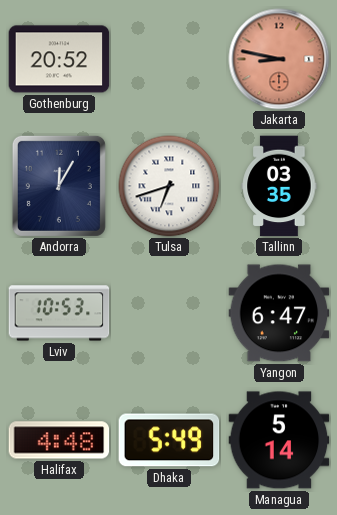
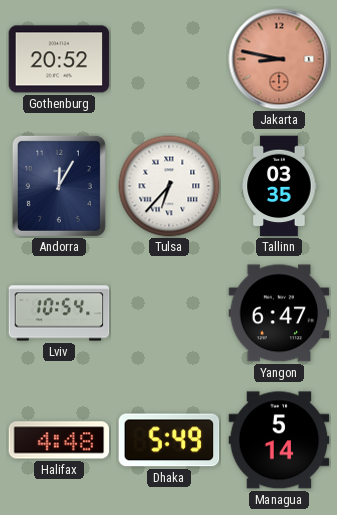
Tulsa: 6:42 -> 6:37
Lviv: 10:53 -> 10:54
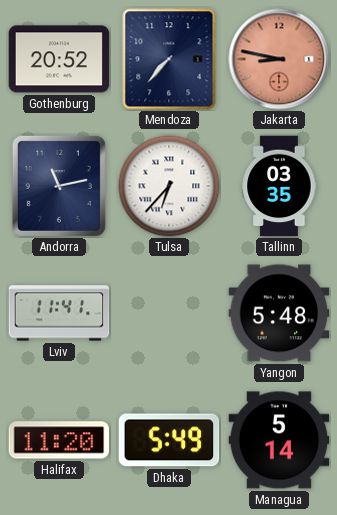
Mendoza: none -> 7:37
Andorra: 12:05 -> 11:13
Lviv: 10:54 -> 11:41
Yangon: 6:47 -> 5:48
Halifax: 4:48 -> 11:20
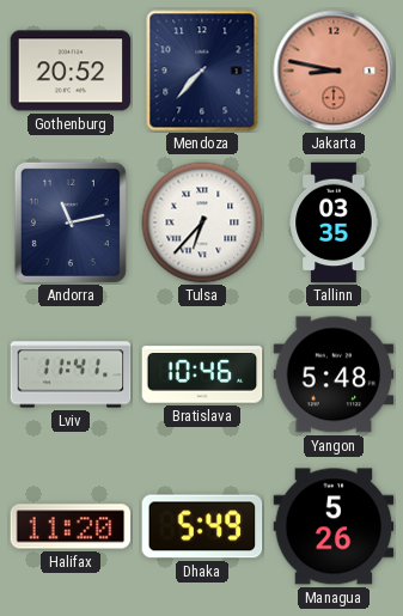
Bratislava: none -> 10:46
Managua: 5:14 -> 5:26
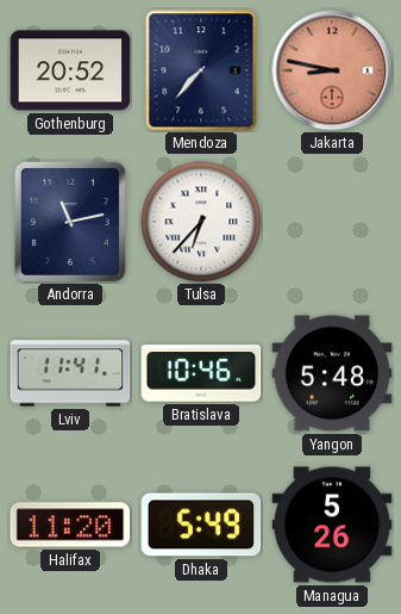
Tallinn: 03:35 -> none
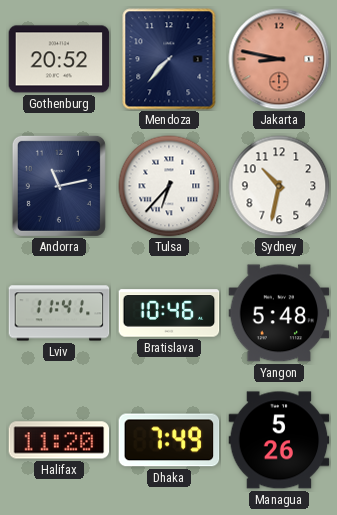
Sydney: none -> 10:32
Dhaka: 5:49 -> 7:49
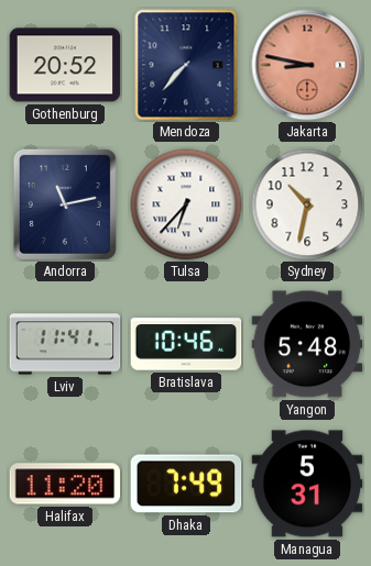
Managua: 5:26 -> 5:31
